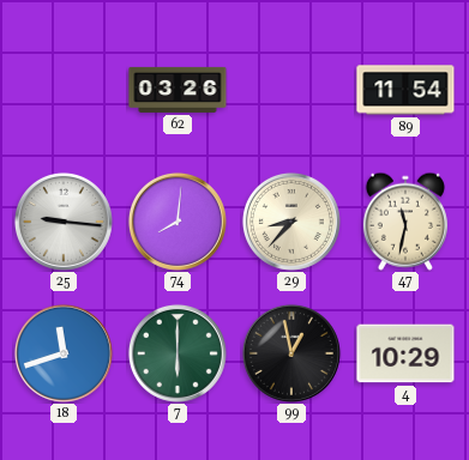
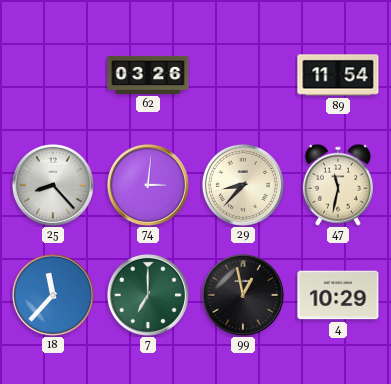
25: 9:16 -> 8:23
74: 8:01 -> 3:01
18: 11:42 -> 11:37
7: 6:00 -> 7:00
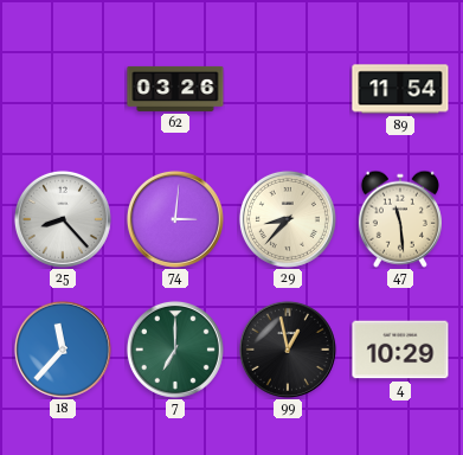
47: 11:32 -> 11:29
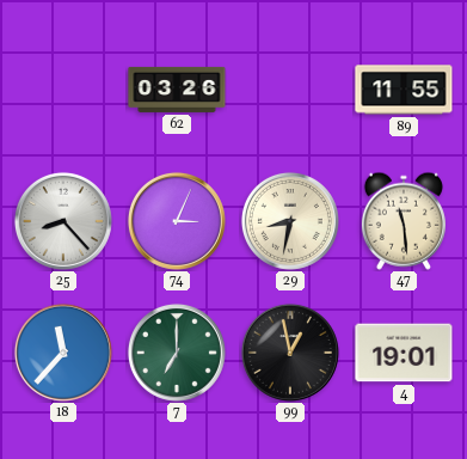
89: 11:54 -> 11:55
74: 3:01 -> 3:04
29: 8:37 -> 8:32
4: 10:29 -> 19:01
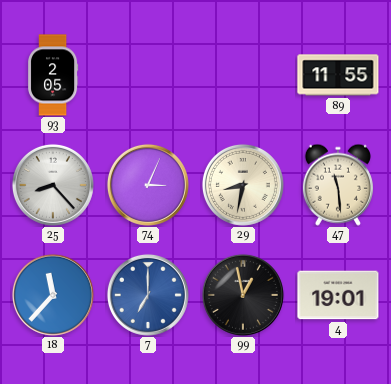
93: none -> 2:05
62: 03:26 -> none
7 dial: green -> blue
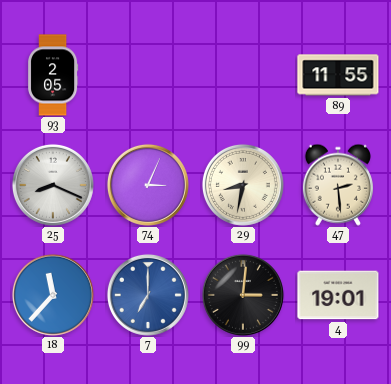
25: 8:23 -> 8:19
47: 11:29 -> 2:29
99: 12:58 -> 3:01
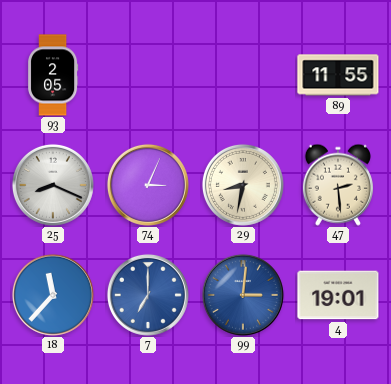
99 dial: black -> blue
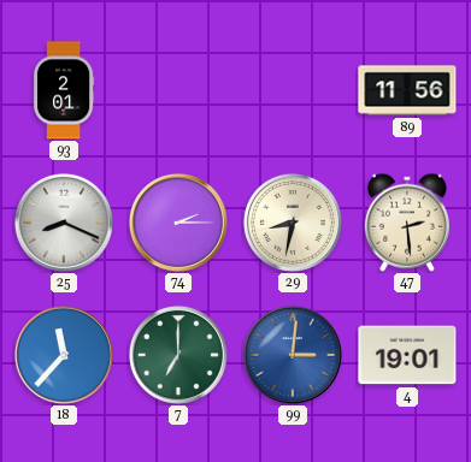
93: 2:05 -> 2:01
89: 11:55 -> 11:56
74: 3:04 -> 2:15
7 dial: blue -> green
